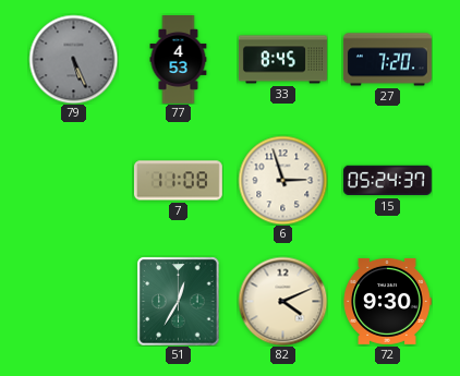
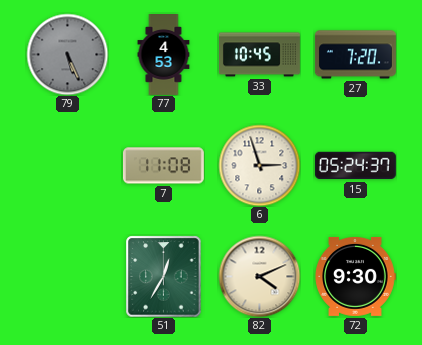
33: 8:45 -> 10:45
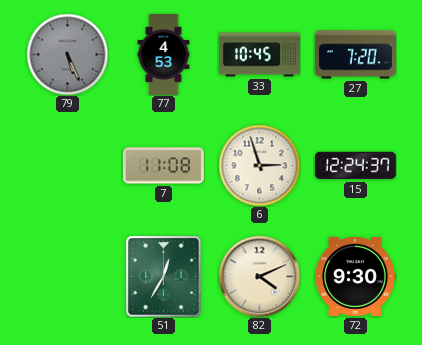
15: 05:24 -> 12:24
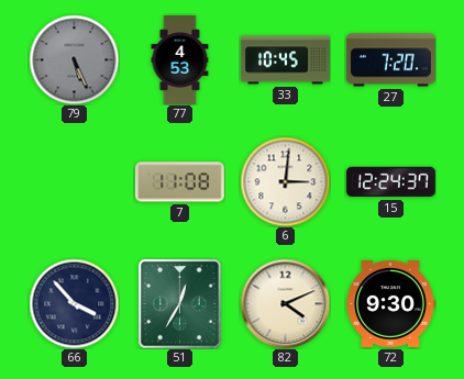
6: 2:57 -> 3:01
66: none -> 3:53
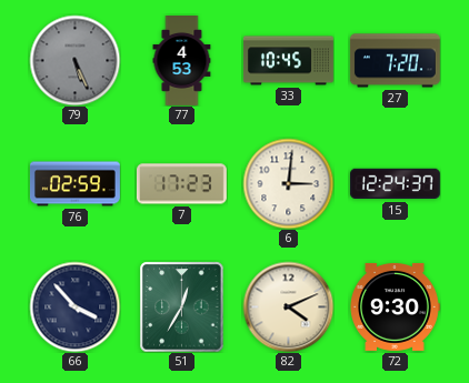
76: none -> 02:59
7: 11:08 -> 17:23
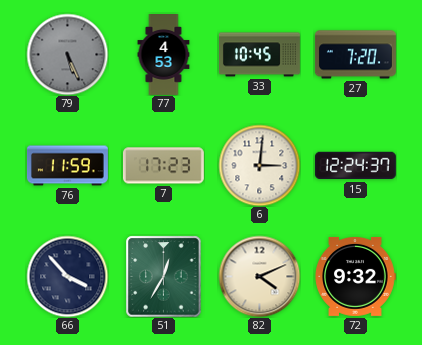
76: 02:59 -> 11:59
72: 9:30 -> 9:32
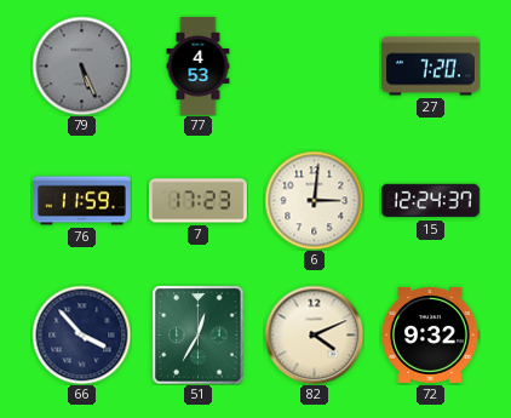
33: 10:45 -> none
